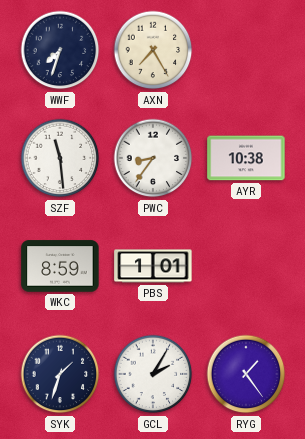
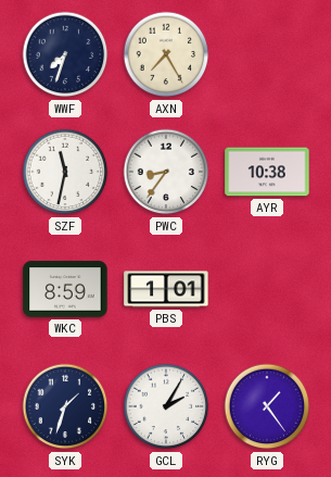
SZF: 11:29 -> 11:32
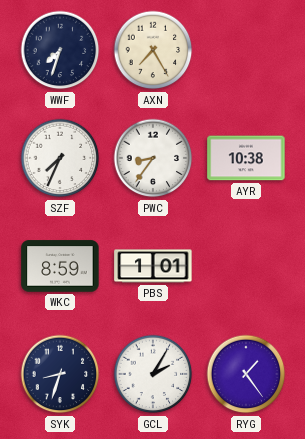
SZF: 11:32 -> 7:34
SYK: 1:33 -> 8:33
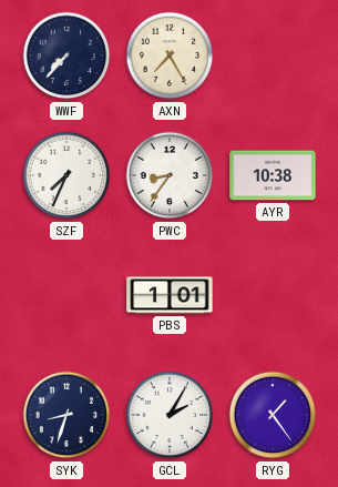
WWF: 7:33 -> 7:37
WKC: 8:59 -> none
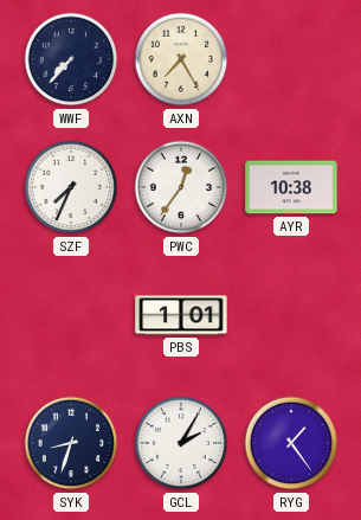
PWC: 8:36 -> 12:36
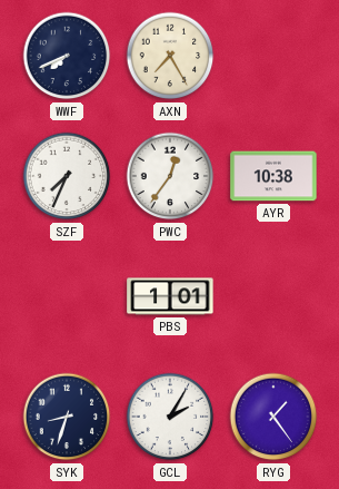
WWF: 7:37 -> 7:41
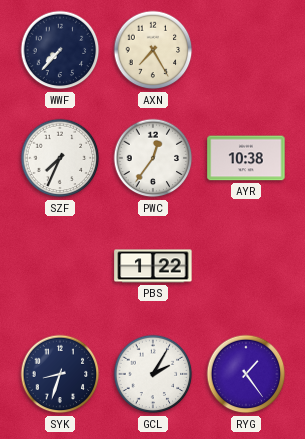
WWF: 7:41 -> 7:37
PBS: 1:01 -> 1:22
